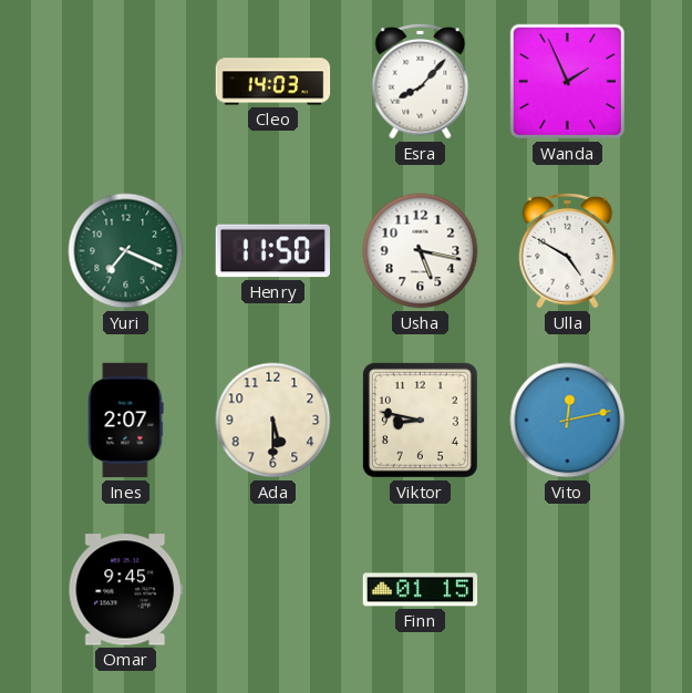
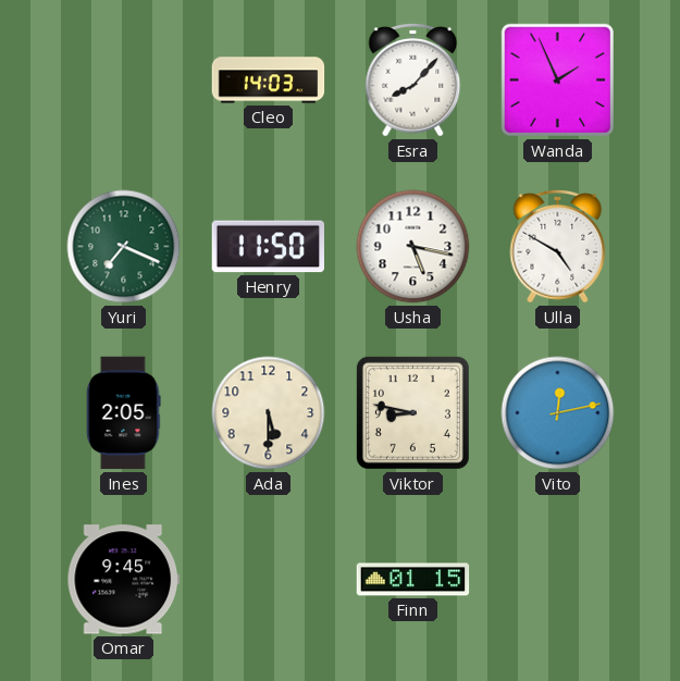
Ines: 2:07 -> 2:05
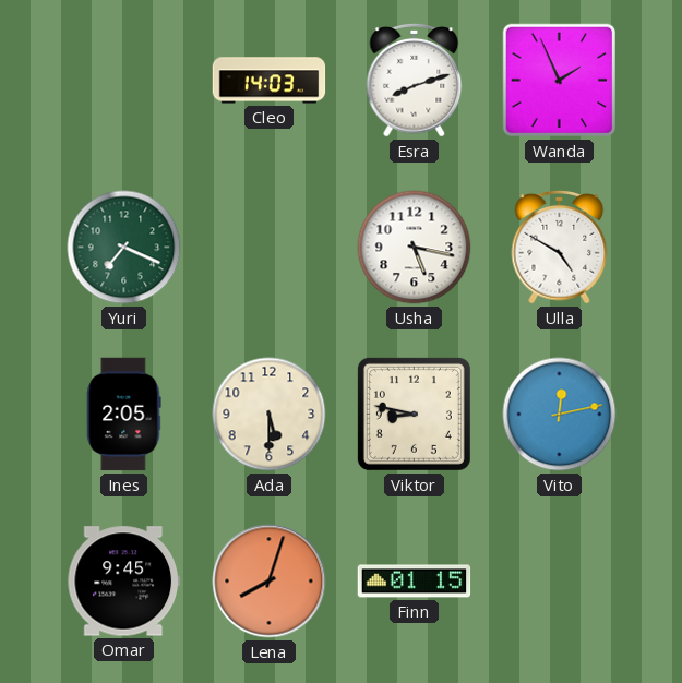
Esra: 8:07 -> 8:12
Henry: 11:50 -> none
Lena: none -> 8:03
